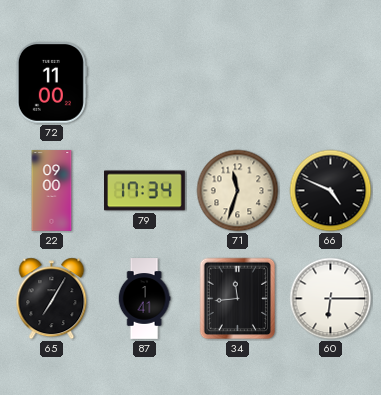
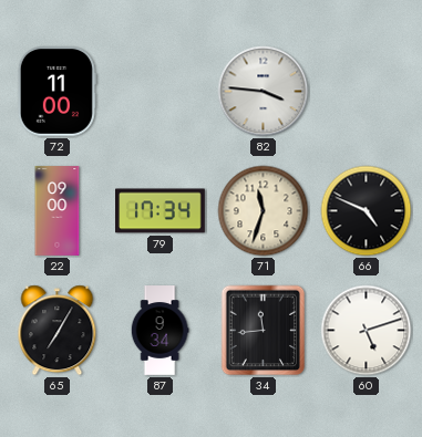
82: none -> 3:46
87: 1:41 -> 9:34
60: 6:15 -> 5:12
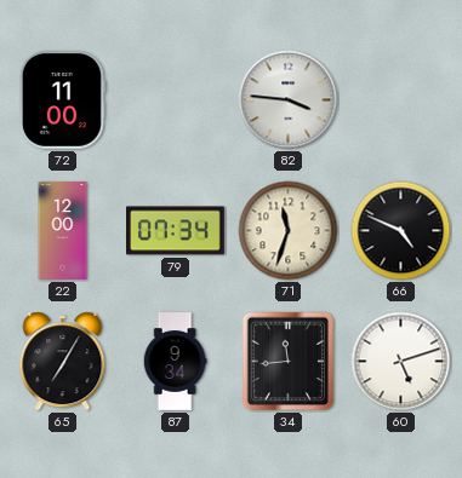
22: 09:00 -> 12:00
79: 17:34 -> 07:34
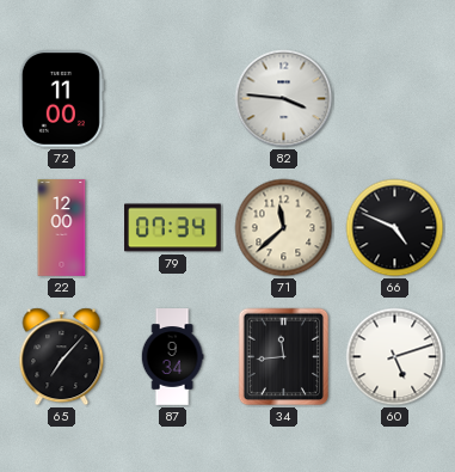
71: 11:33 -> 11:38
65: 7:05 -> 7:07
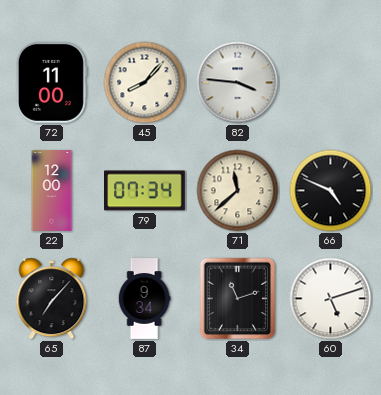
45: none -> 8:07
34: 11:44 -> 11:12
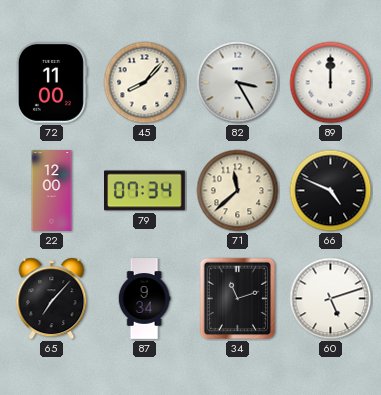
82: 3:46 -> 3:25
89: none -> 12:00
